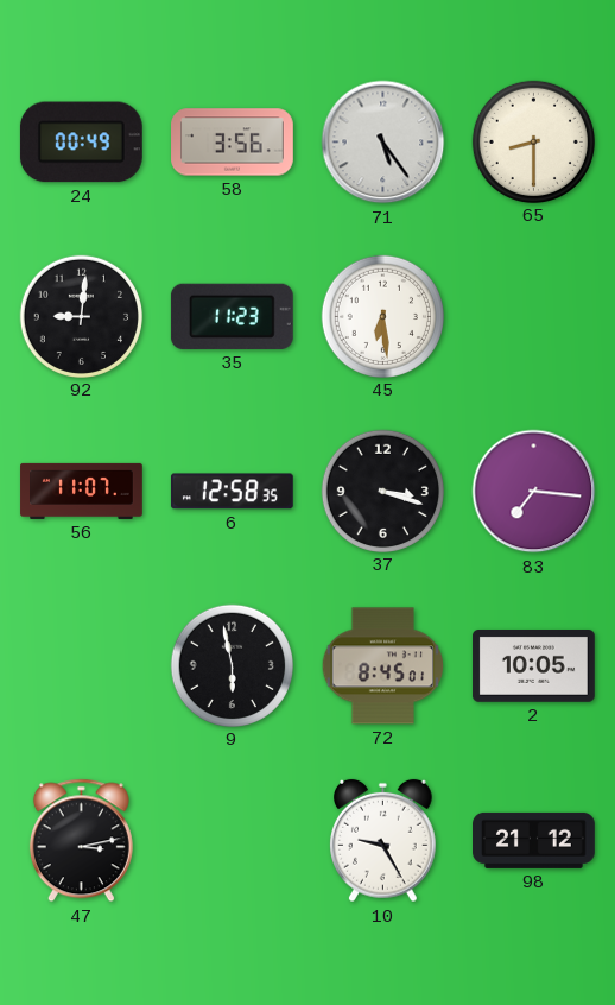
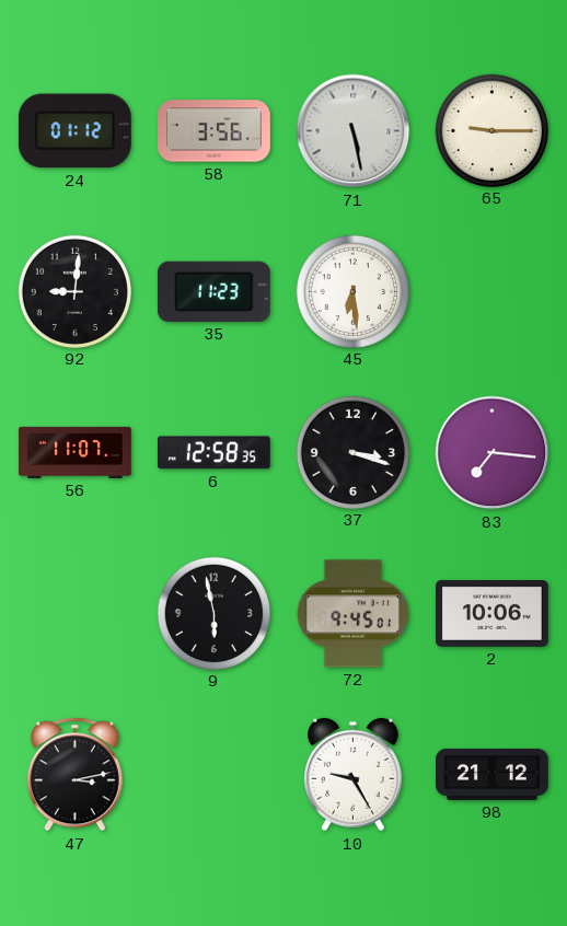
24: 00:49 -> 01:12
71: 5:24 -> 5:28
65: 8:30 -> 9:15
72: 8:45 -> 9:45
2: 10:05 -> 10:06
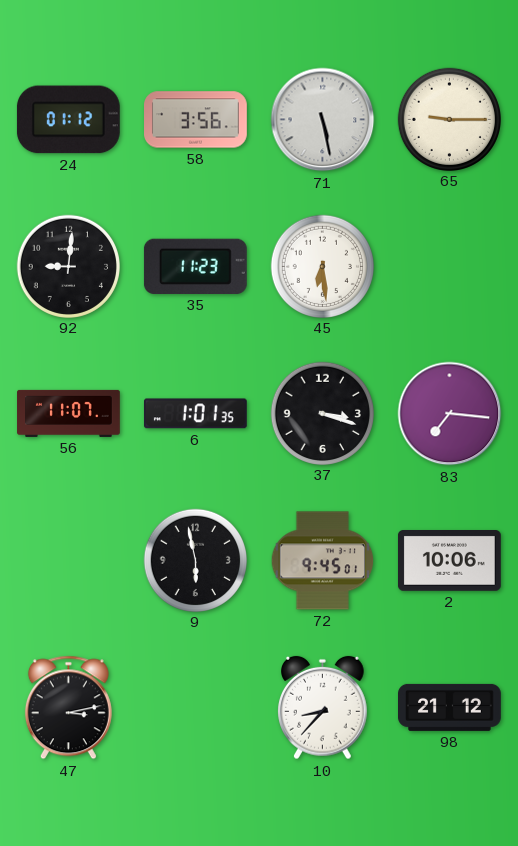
6: 12:58 -> 1:01
10: 9:25 -> 8:37
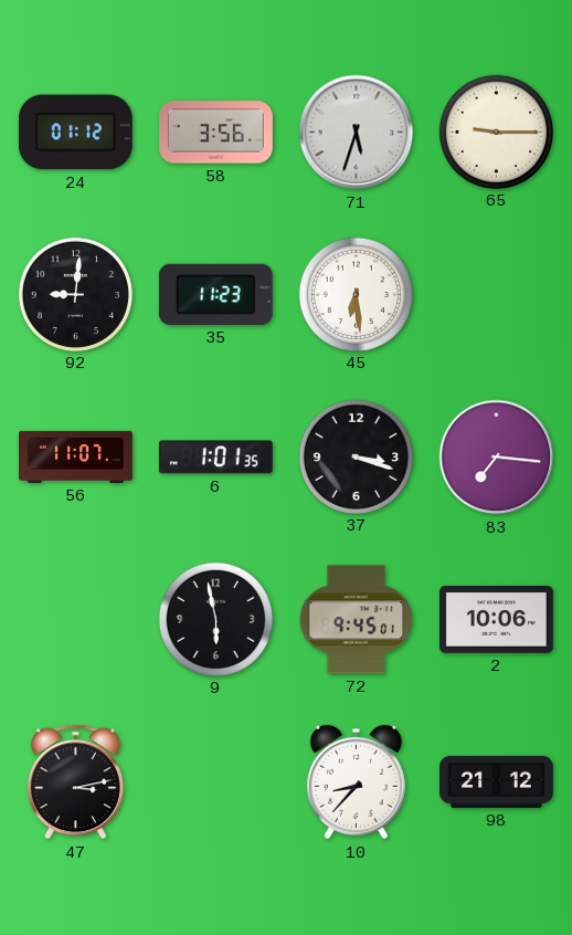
71: 5:28 -> 5:33
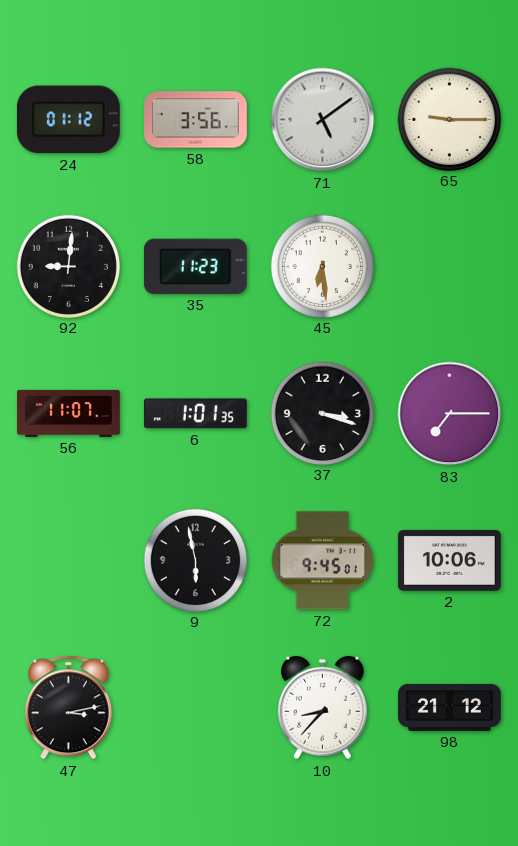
71: 5:33 -> 5:09
83: 7:16 -> 7:15
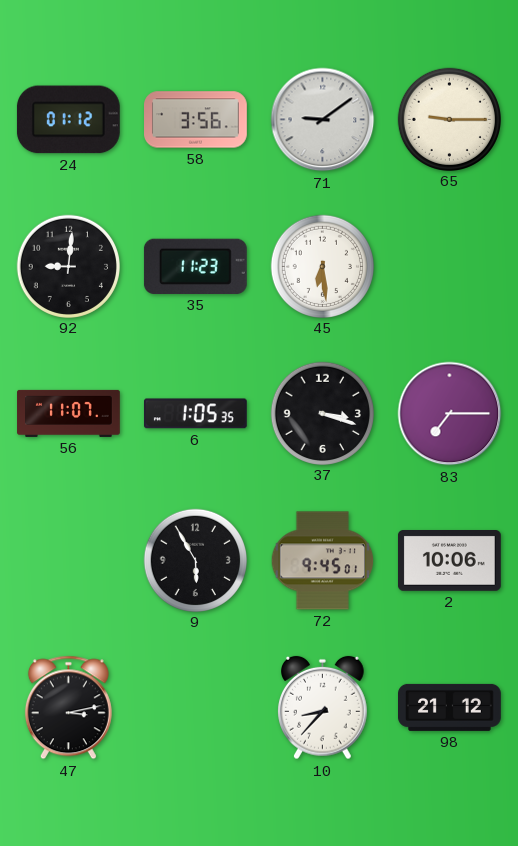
71: 5:09 -> 9:09
6: 1:01 -> 1:05
9: 5:58 -> 5:55
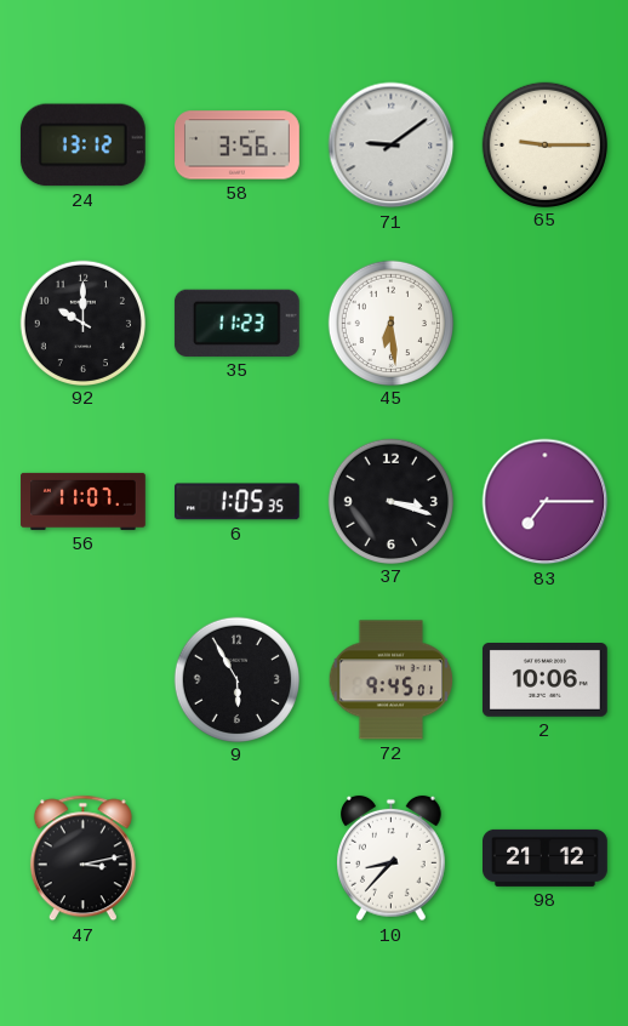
24: 01:12 -> 13:12
92: 9:01 -> 10:00
